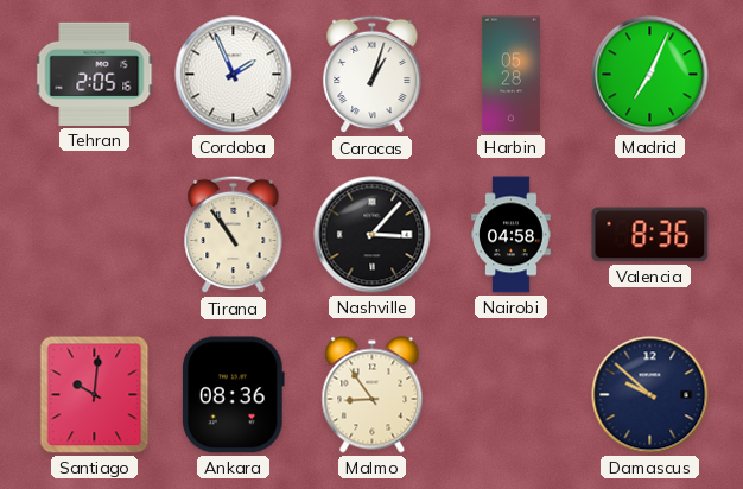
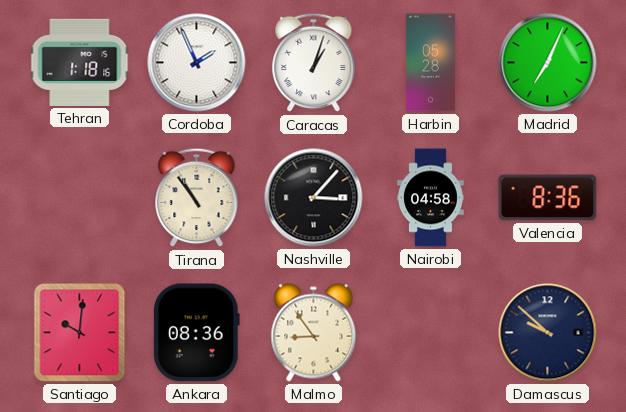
Tehran: 2:05 -> 1:18
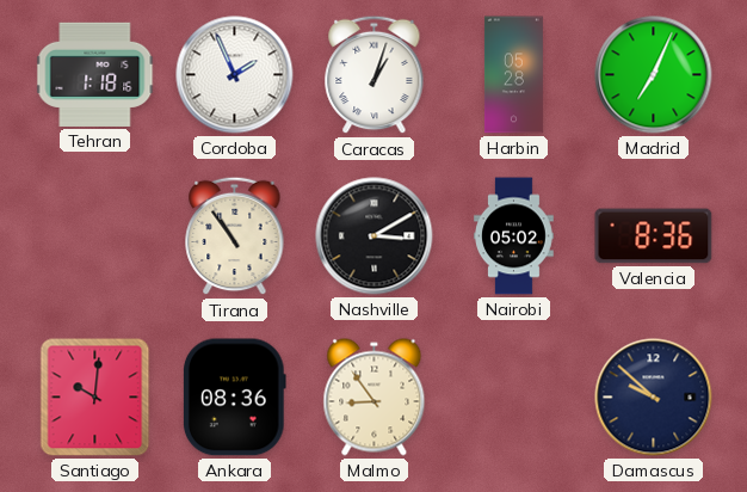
Nashville: 3:07 -> 3:10
Nairobi: 04:58 -> 05:02
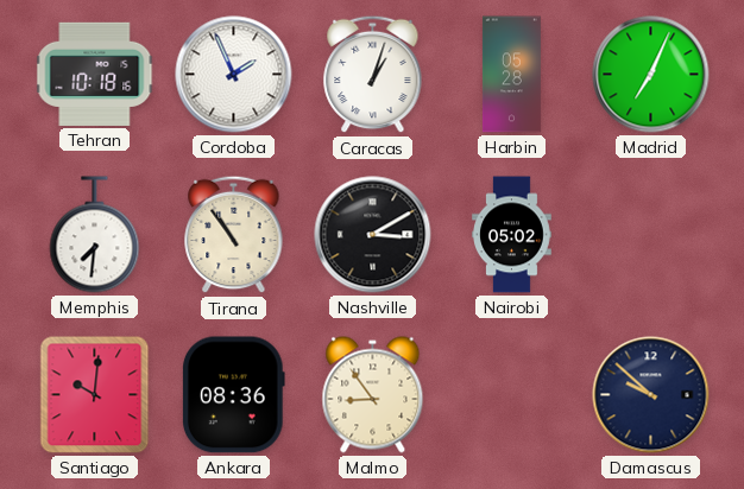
Tehran: 1:18 -> 10:18
Memphis: none -> 7:31
Valencia: 8:36 -> none
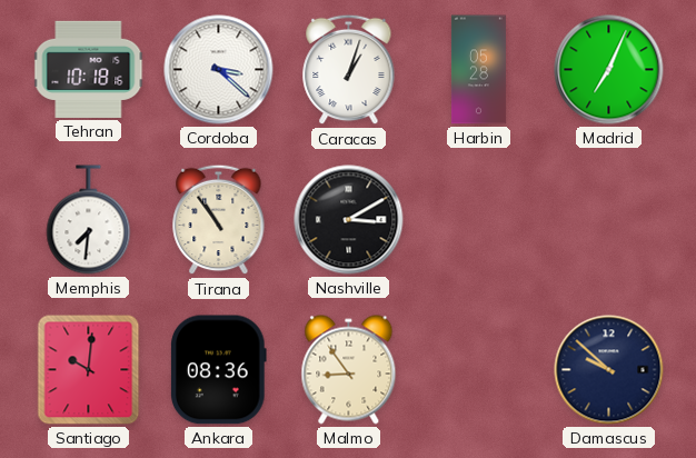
Cordoba: 1:56 -> 3:22
Nairobi: 05:02 -> none
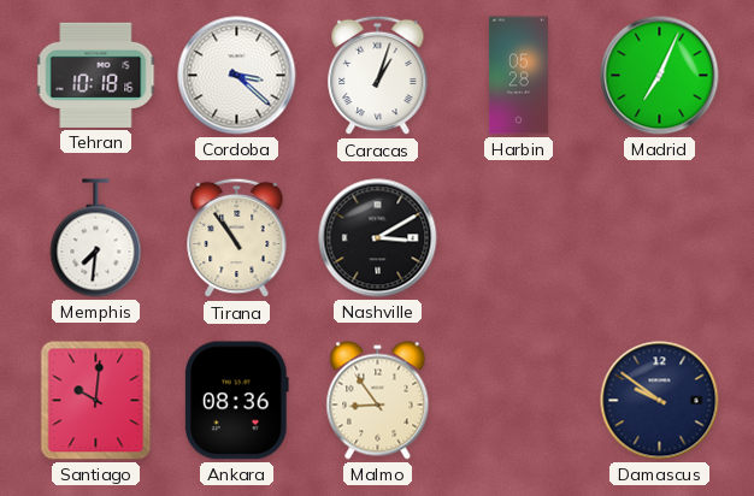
Damascus: 9:52 -> 9:51
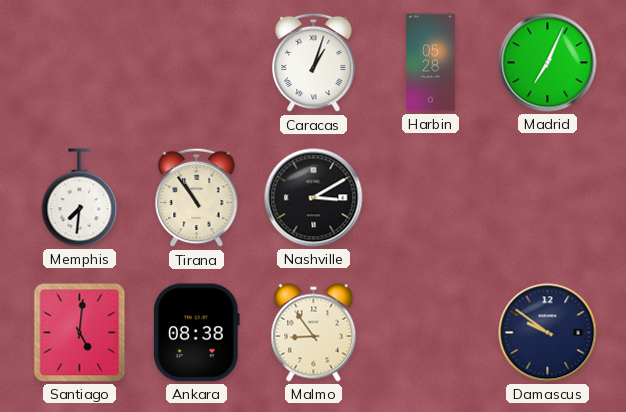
Tehran: 10:18 -> none
Cordoba: 3:22 -> none
Santiago: 10:01 -> 5:01
Ankara: 08:36 -> 08:38
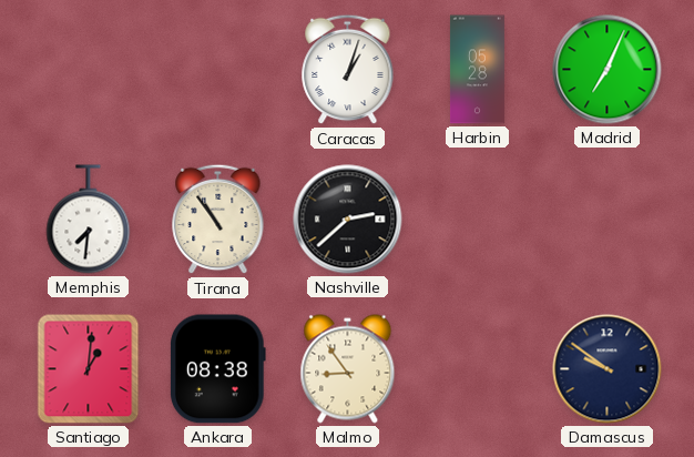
Nashville: 3:10 -> 2:38
Santiago: 5:01 -> 1:01
